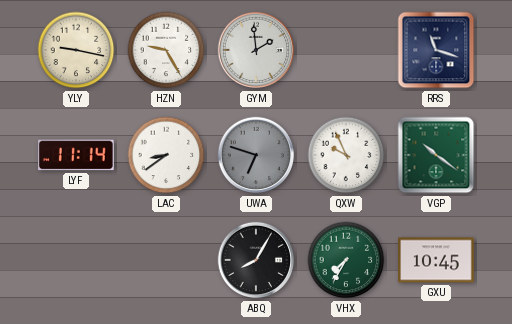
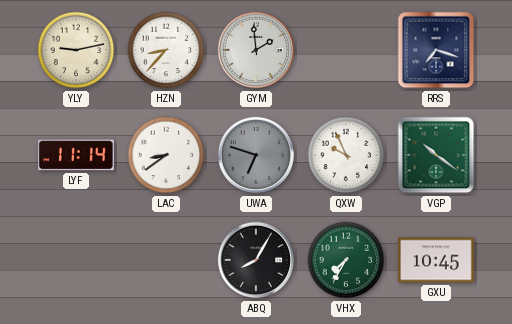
YLY: 9:17 -> 9:13
HZN: 9:25 -> 8:37
RRS: 11:18 -> 7:18
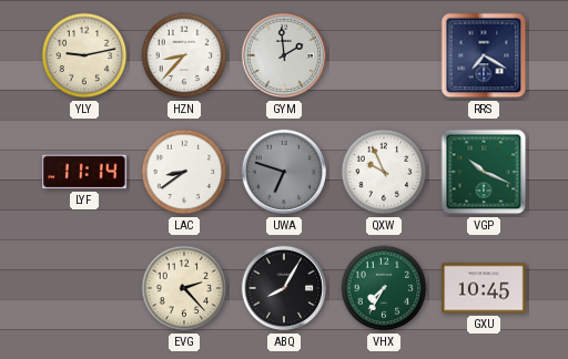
RRS: 7:18 -> 7:20
VGP: 10:21 -> 10:19
EVG: none -> 2:23
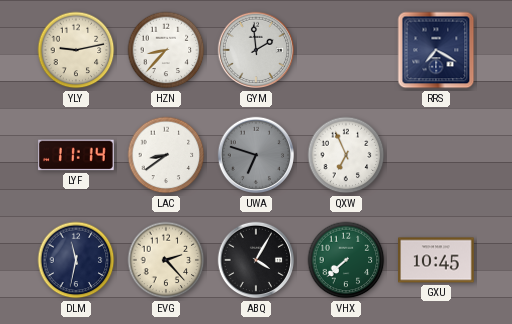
QXW: 9:56 -> 6:56
VGP: 10:19 -> none
DLM: none -> 11:32
ABQ: 8:05 -> 4:05
VHX: 7:35 -> 7:38
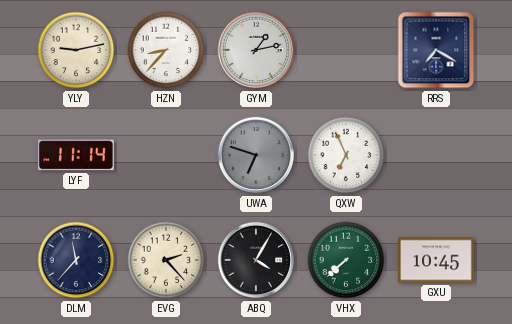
GYM: 1:59 -> 1:13
LAC: 8:39 -> none
DLM: 11:32 -> 11:37
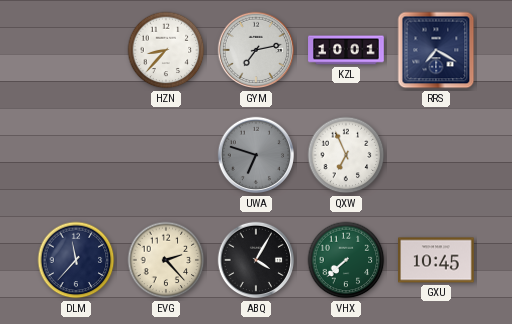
YLY: 9:13 -> none
GYM: 1:13 -> 7:13
KZL: none -> 10:01
LYF: 11:14 -> none
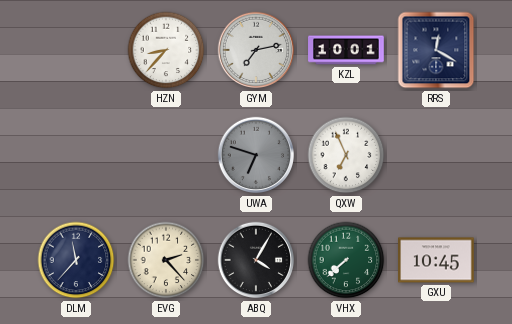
RRS: 7:20 -> 12:20
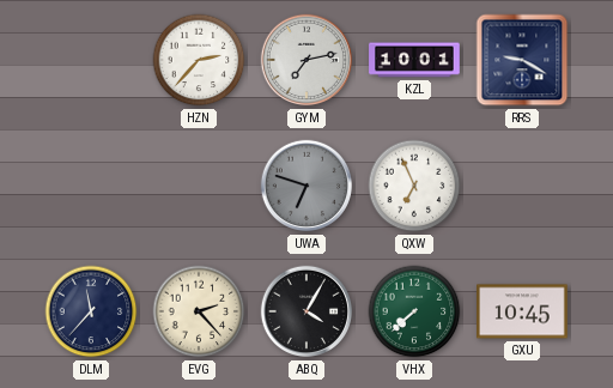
HZN: 8:37 -> 2:37
RRS: 12:20 -> 9:20
